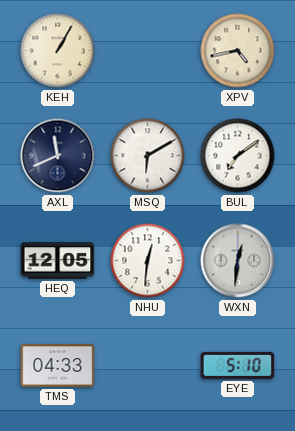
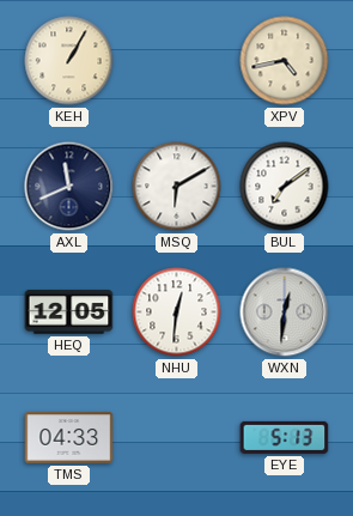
EYE: 5:10 -> 5:13
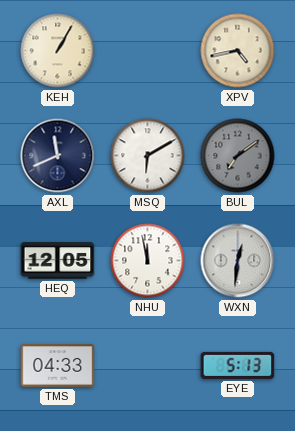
BUL dial: white -> grey
NHU: 12:31 -> 11:58
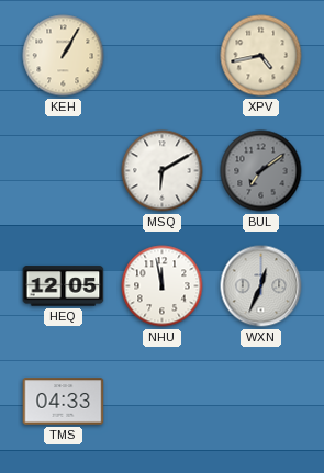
AXL: 11:41 -> none
WXN: 12:31 -> 12:34
EYE: 5:13 -> none
